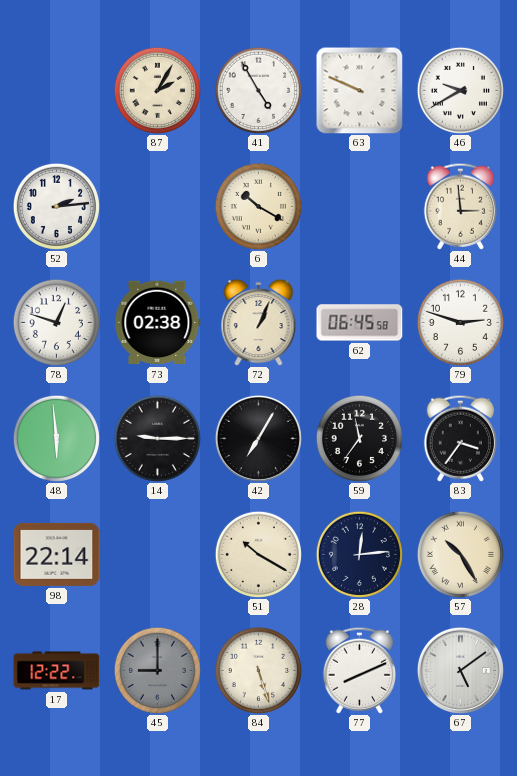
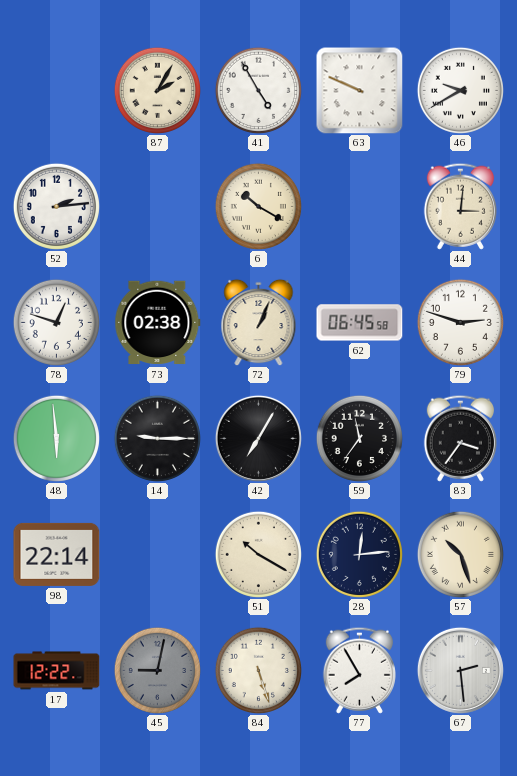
44: 2:59 -> 3:01
57: 10:25 -> 10:27
45: 9:00 -> 9:02
77: 8:11 -> 7:55
67: 5:09 -> 2:29
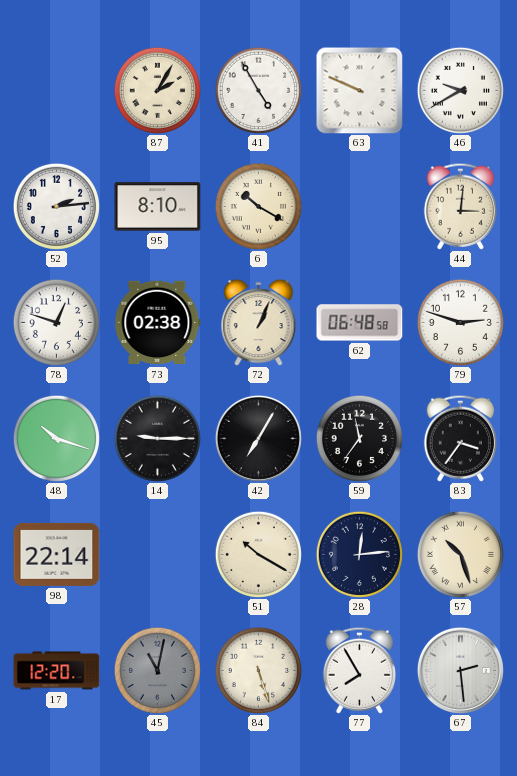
95: none -> 8:10
62: 06:45 -> 06:48
48: 5:59 -> 10:18
17: 12:22 -> 12:20
45: 9:02 -> 11:02
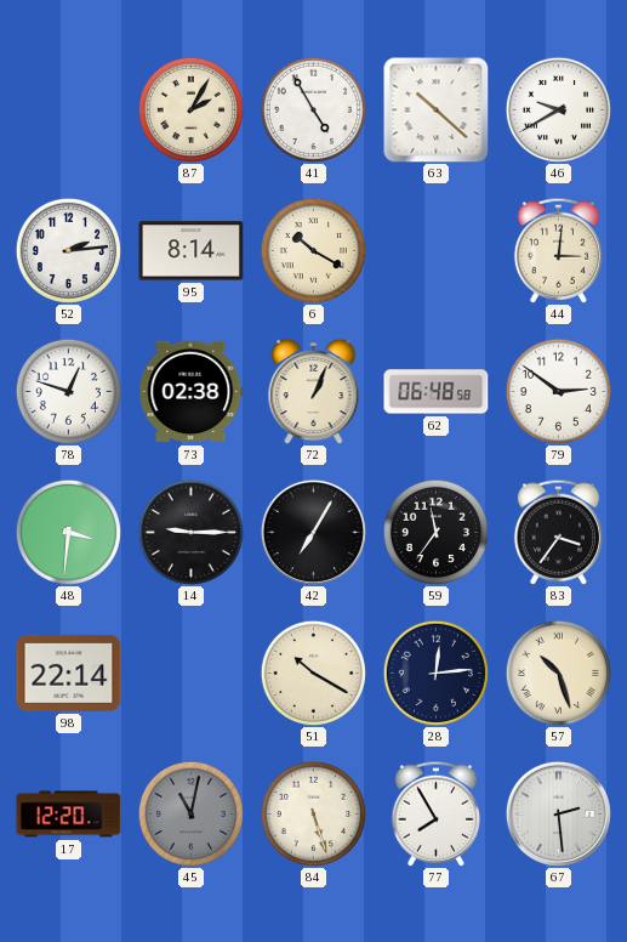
63: 9:49 -> 10:22
95: 8:10 -> 8:14
79: 2:48 -> 2:51
48: 10:18 -> 3:31
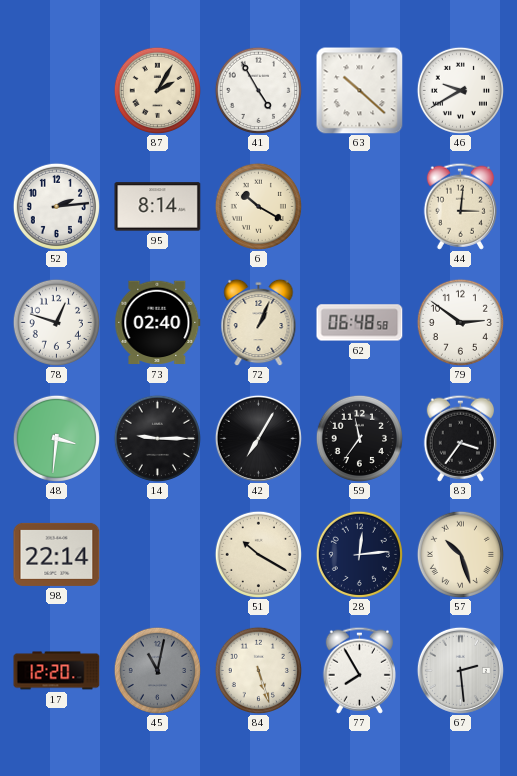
73: 02:38 -> 02:40
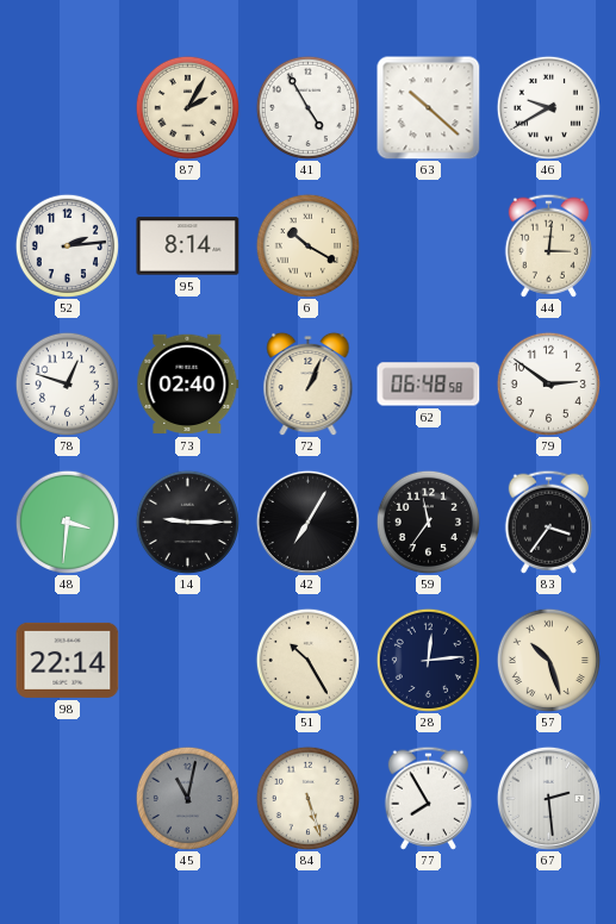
51: 10:20 -> 10:25
17: 12:20 -> none
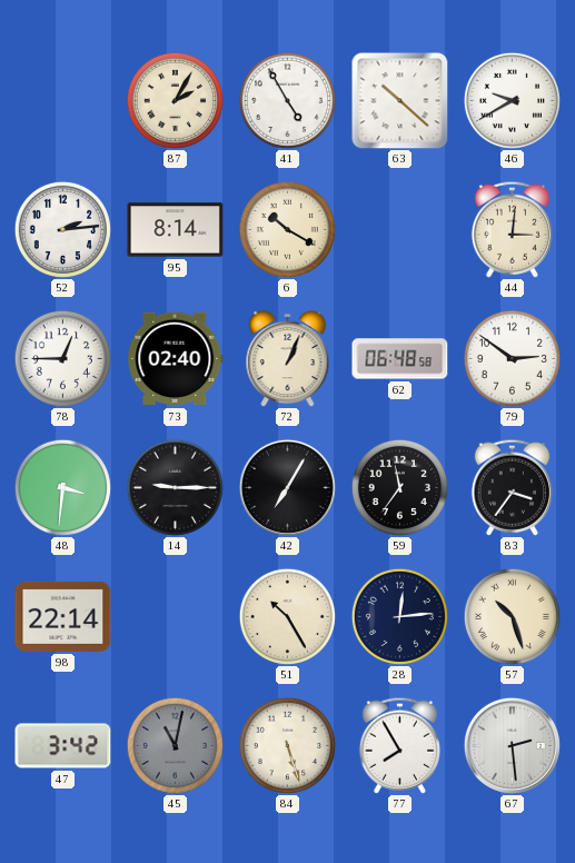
78: 12:48 -> 12:45
47: none -> 3:42
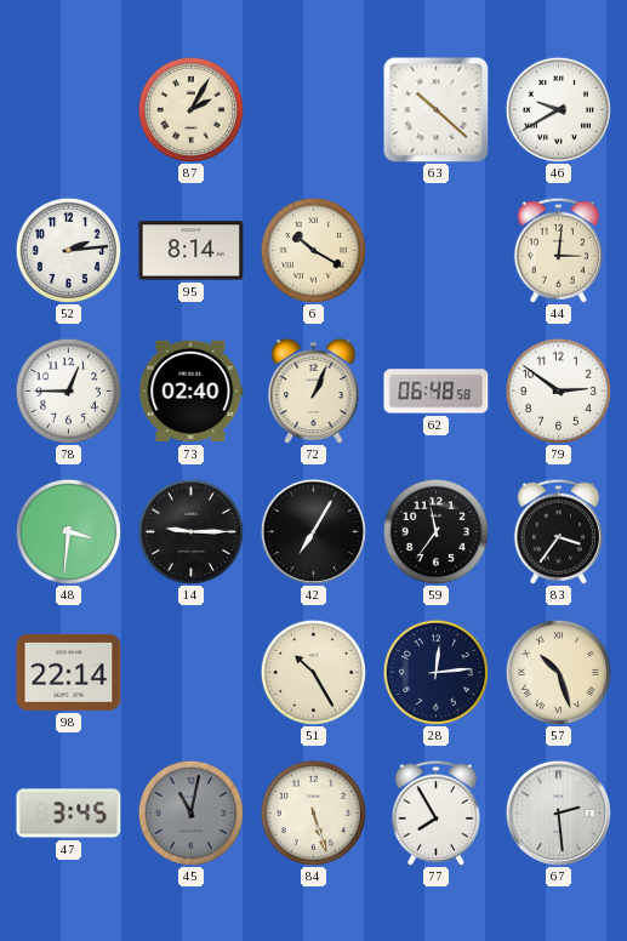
41: 4:55 -> none
47: 3:42 -> 3:45
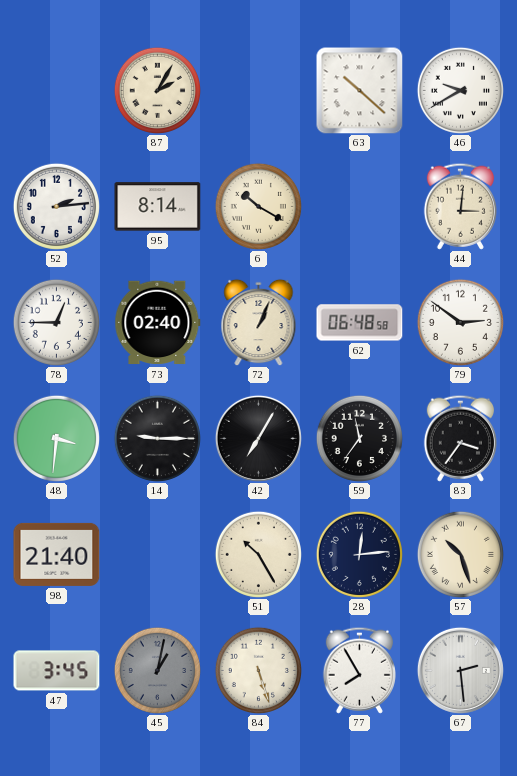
98: 22:14 -> 21:40
45: 11:02 -> 1:02
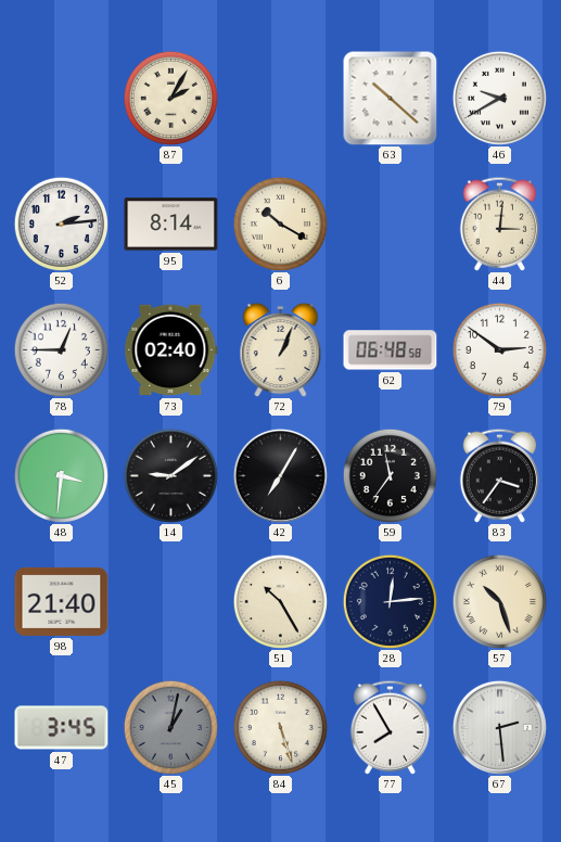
14: 9:15 -> 9:09
